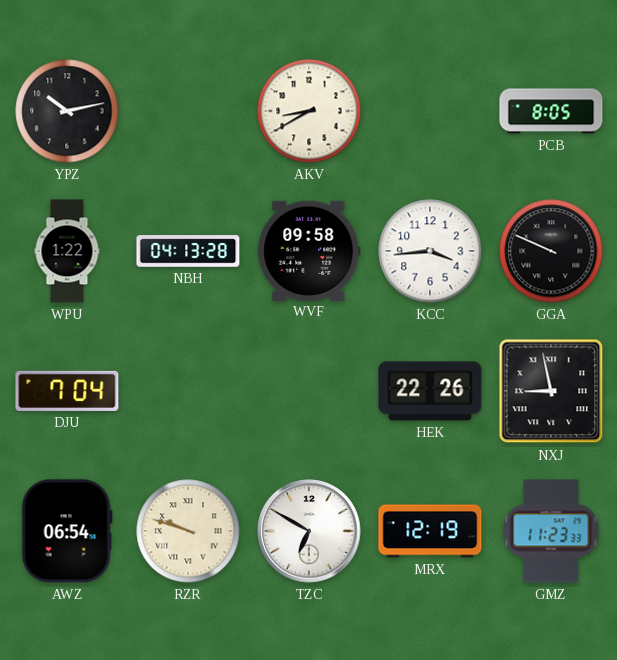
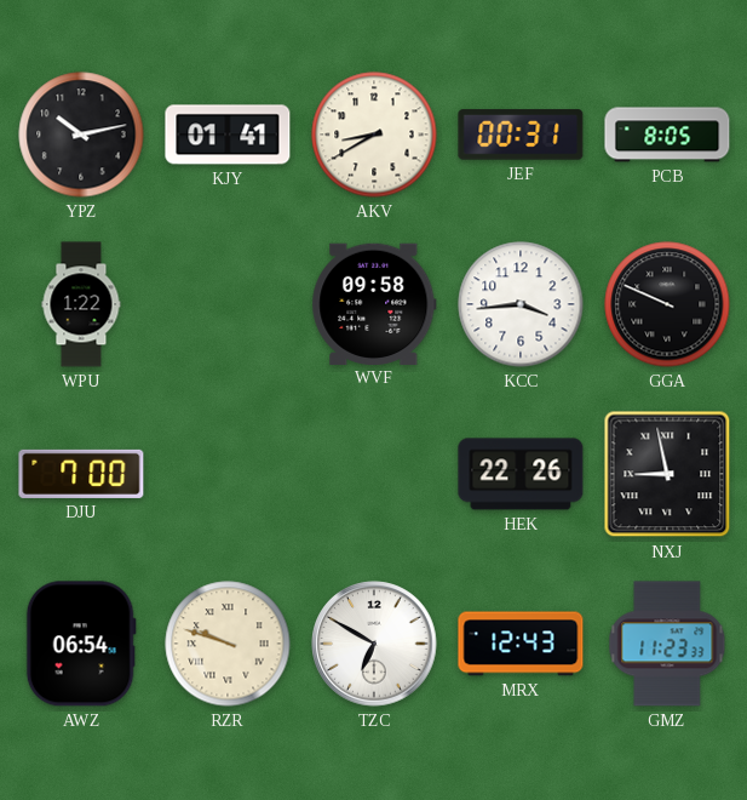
KJY: none -> 01:41
JEF: none -> 00:31
NBH: 04:13 -> none
DJU: 7:04 -> 7:00
MRX: 12:19 -> 12:43
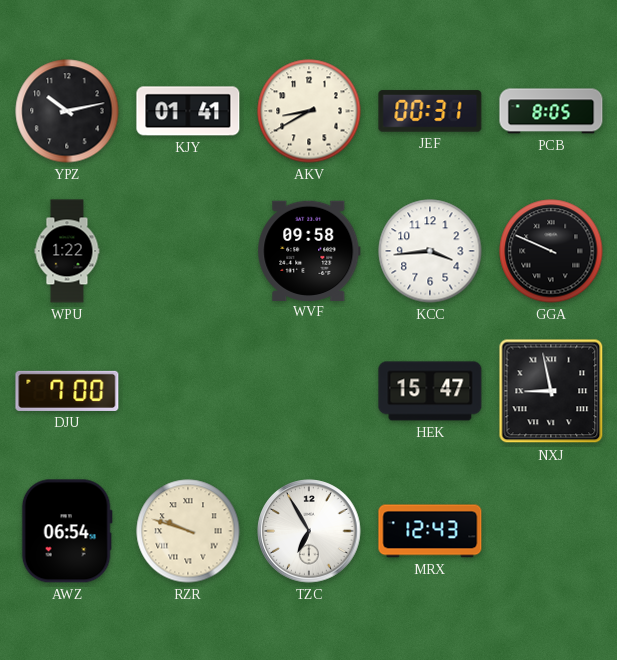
HEK: 22:26 -> 15:47
TZC: 6:50 -> 6:55
GMZ: 11:23 -> none
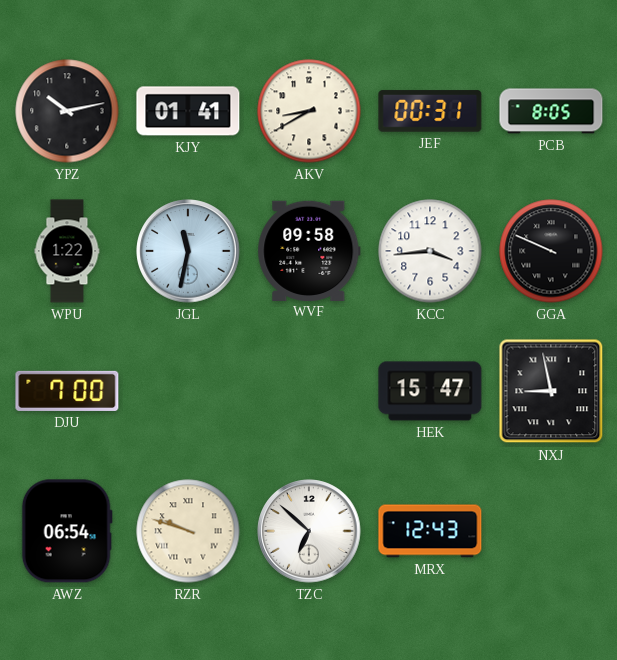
JGL: none -> 11:32
TZC: 6:55 -> 6:52
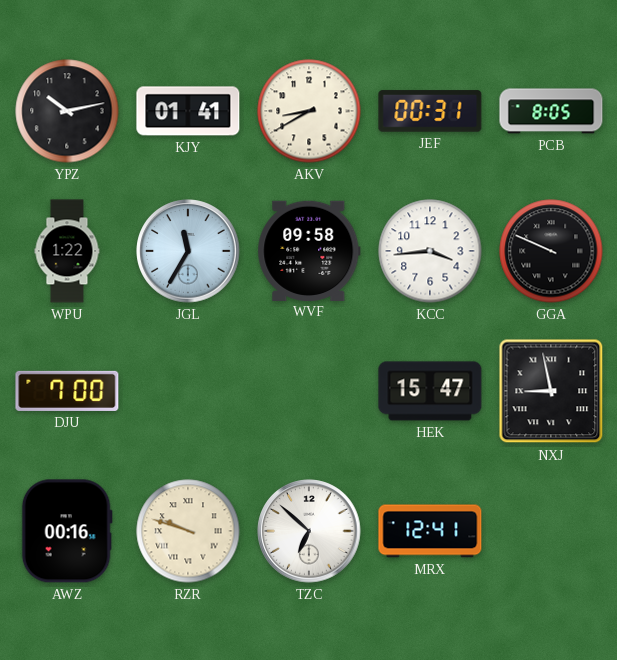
JGL: 11:32 -> 11:35
AWZ: 06:54 -> 00:16
MRX: 12:43 -> 12:41
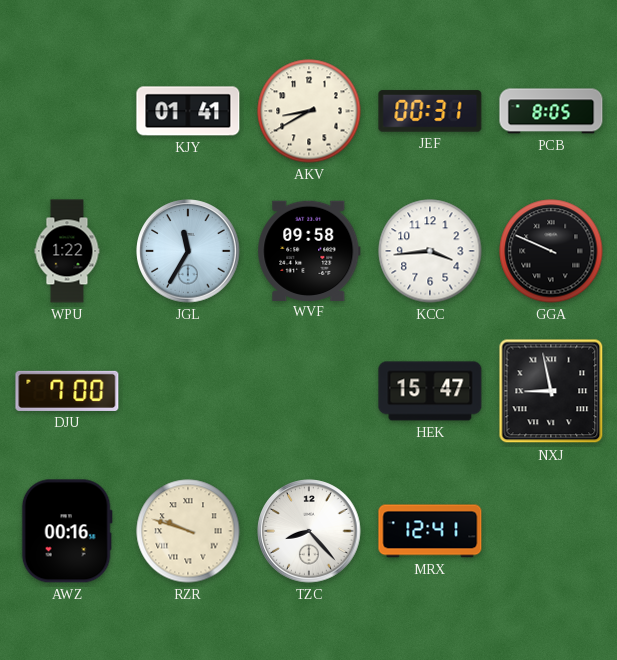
YPZ: 10:13 -> none
TZC: 6:52 -> 8:23
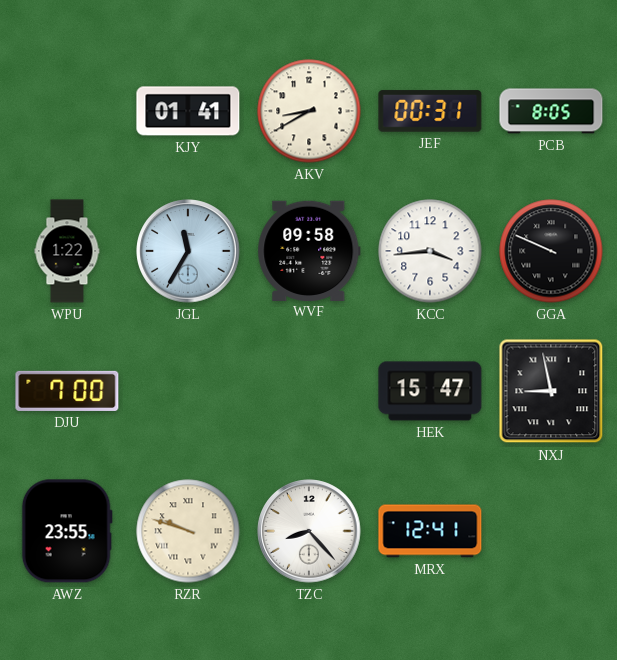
AWZ: 00:16 -> 23:55
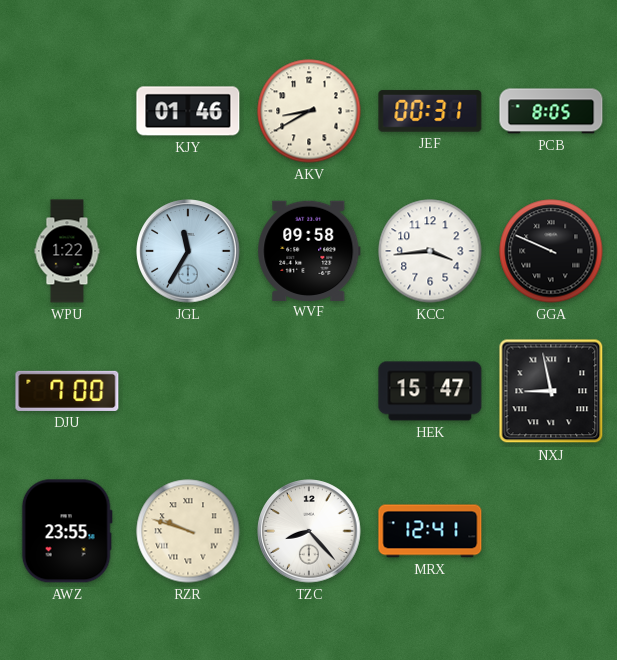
KJY: 01:41 -> 01:46
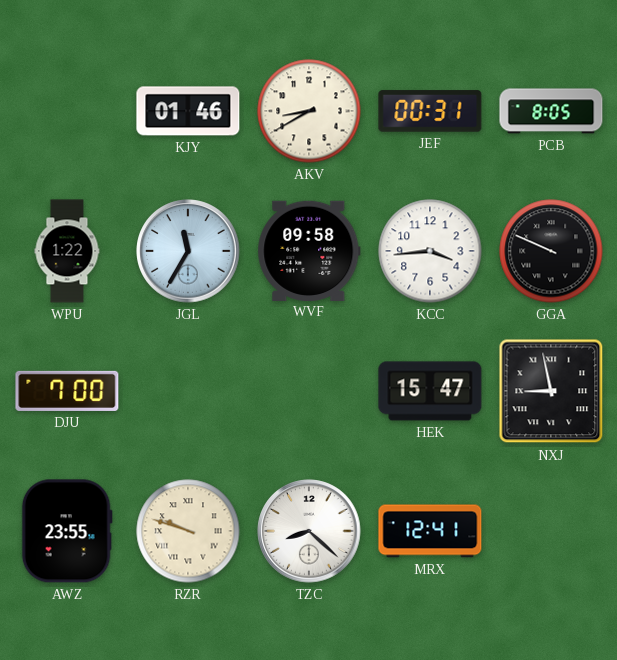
TZC: 8:23 -> 8:22
